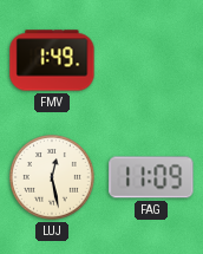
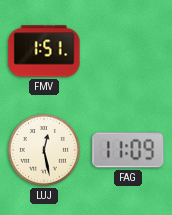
FMV: 1:49 -> 1:51
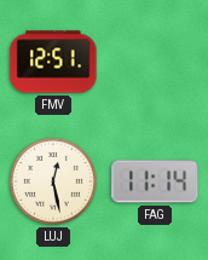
FMV: 1:51 -> 12:51
FAG: 11:09 -> 11:14
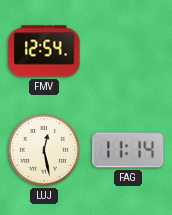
FMV: 12:51 -> 12:54
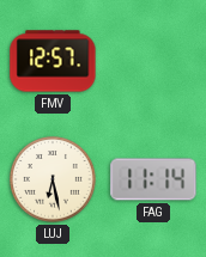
FMV: 12:54 -> 12:57
LUJ: 12:28 -> 6:28
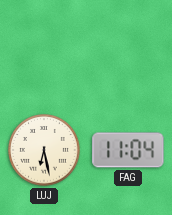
FMV: 12:57 -> none
FAG: 11:14 -> 11:04
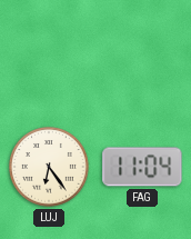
LUJ: 6:28 -> 6:24
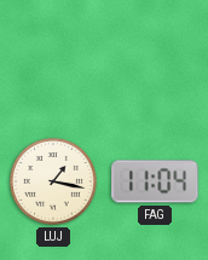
LUJ: 6:24 -> 1:17
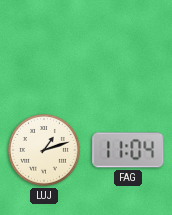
LUJ: 1:17 -> 1:12
